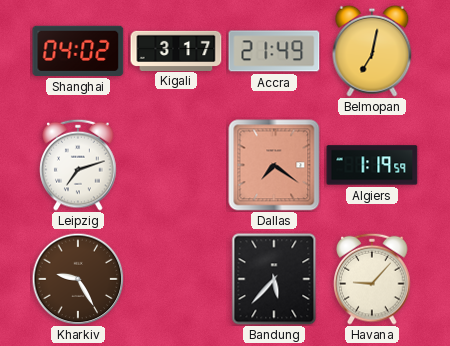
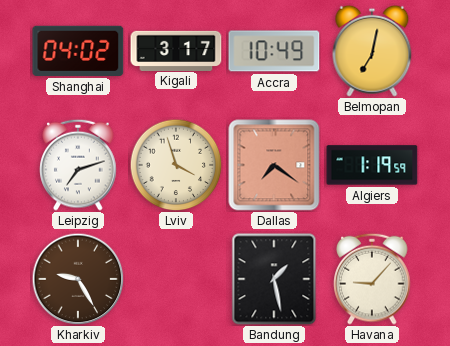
Accra: 21:49 -> 10:49
Lviv: none -> 3:57
Bandung: 5:37 -> 1:28
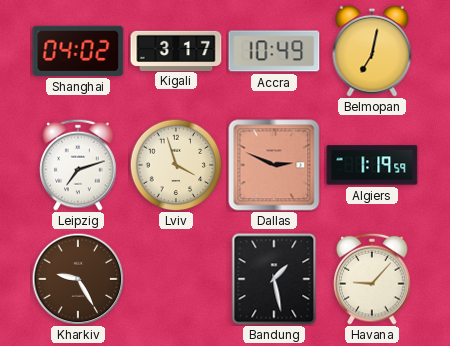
Dallas: 7:21 -> 2:49
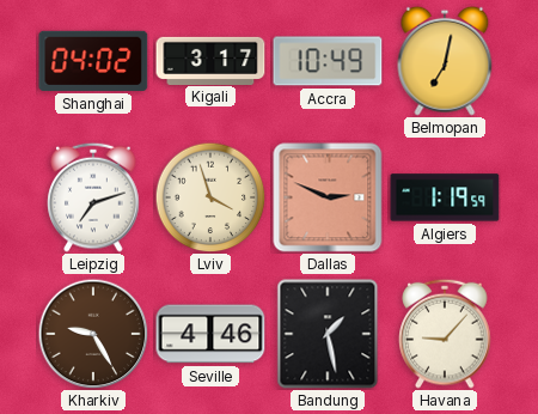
Seville: none -> 4:46
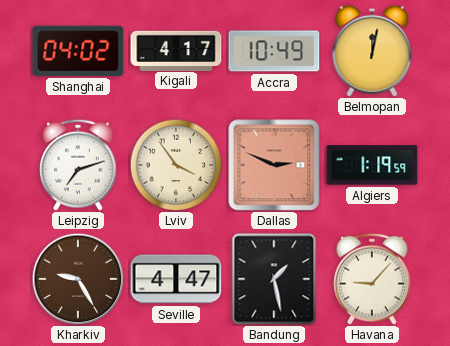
Kigali: 3:17 -> 4:17
Belmopan: 7:02 -> 12:02
Lviv: 3:57 -> 3:54
Seville: 4:46 -> 4:47
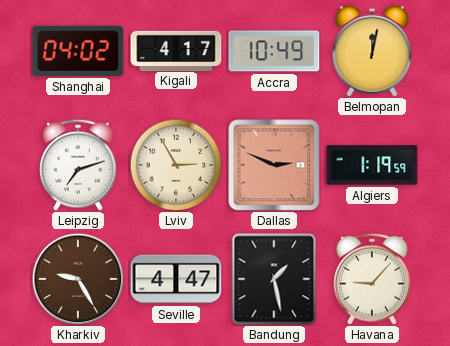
Lviv: 3:54 -> 2:55
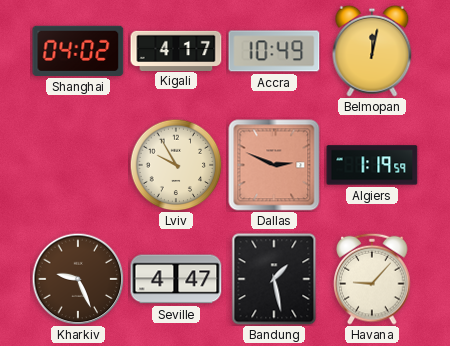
Leipzig: 7:12 -> none
Lviv: 2:55 -> 9:55
Kharkiv: 9:25 -> 9:26
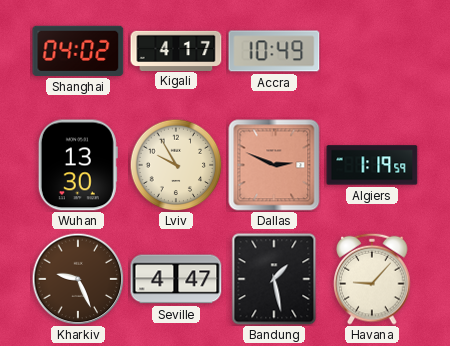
Belmopan: 12:02 -> none
Wuhan: none -> 13:30
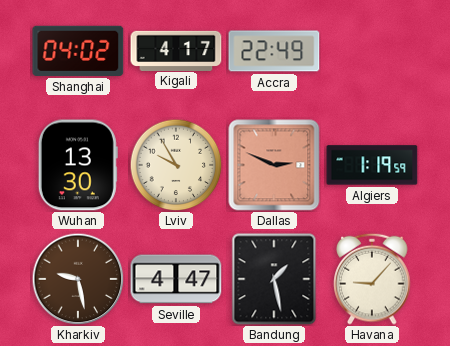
Accra: 10:49 -> 22:49
Kharkiv: 9:26 -> 9:28
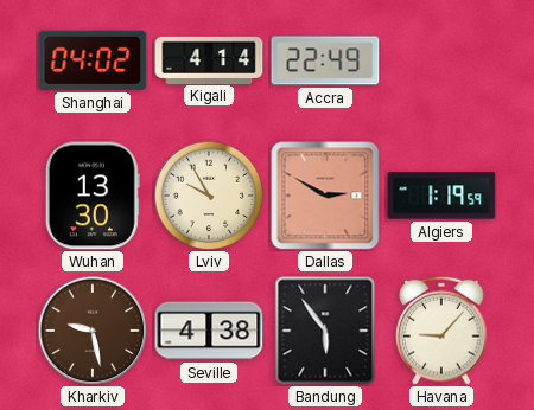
Kigali: 4:17 -> 4:14
Dallas: 2:49 -> 2:50
Seville: 4:47 -> 4:38
Bandung: 1:28 -> 5:54
